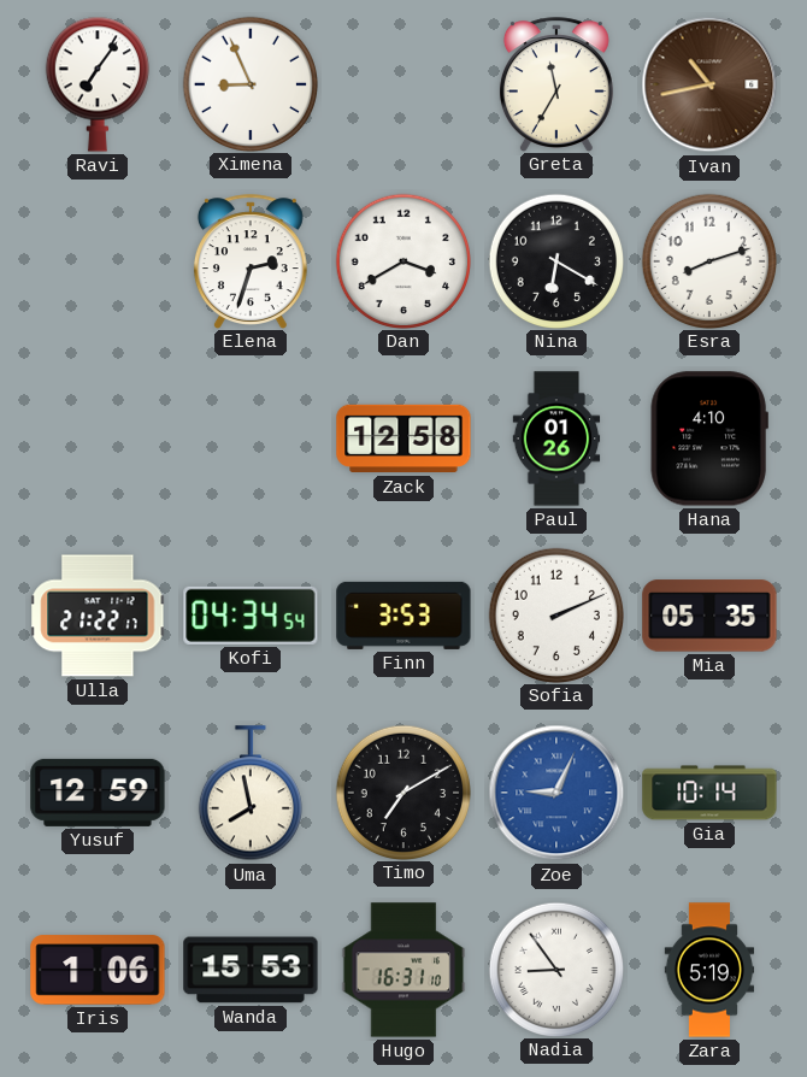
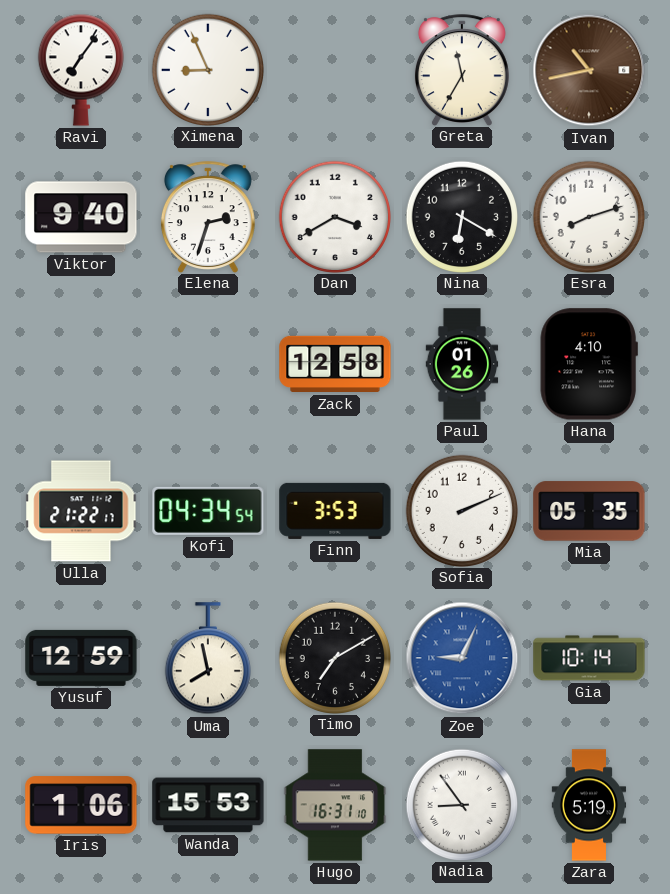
Viktor: none -> 9:40
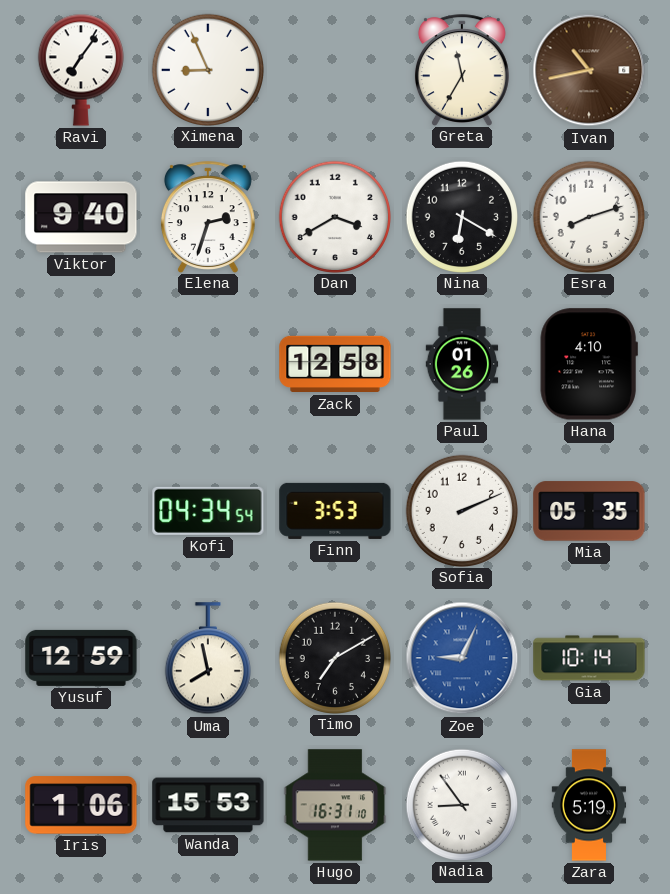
Ulla: 21:22 -> none
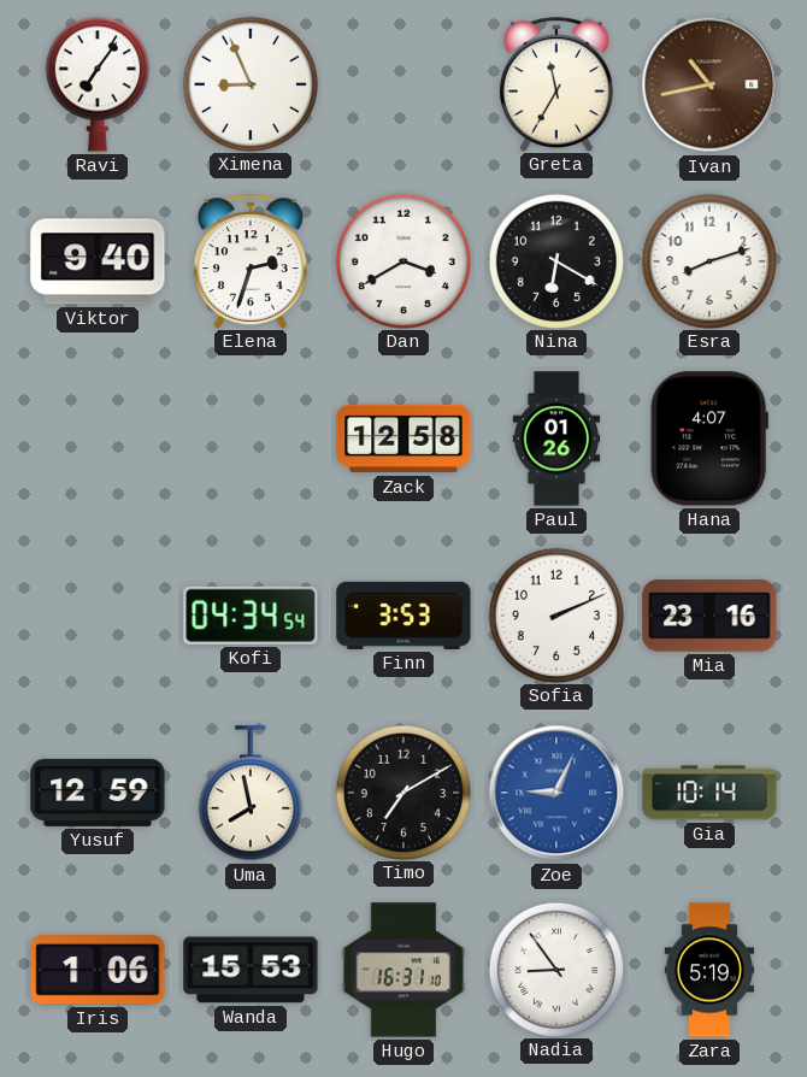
Hana: 4:10 -> 4:07
Mia: 05:35 -> 23:16
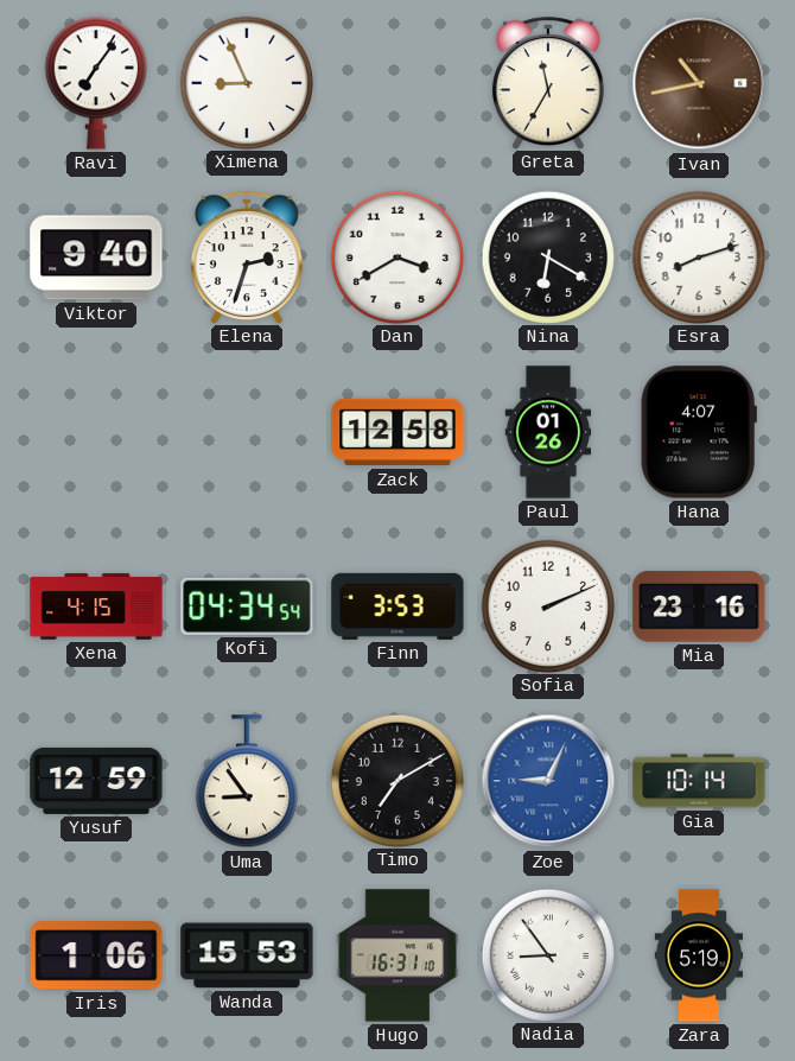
Xena: none -> 4:15
Uma: 7:58 -> 8:54
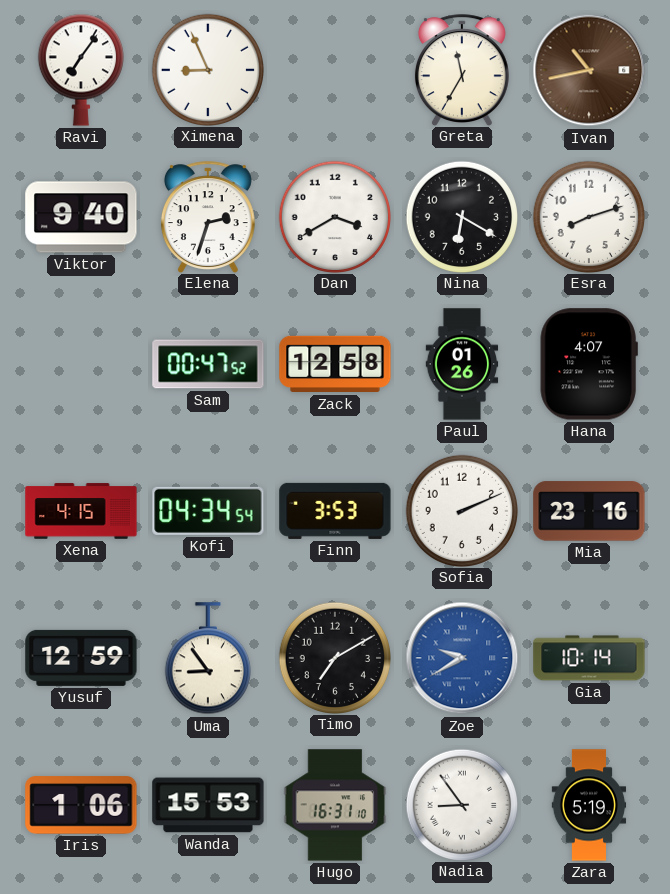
Sam: none -> 00:47
Zoe: 9:04 -> 9:40
